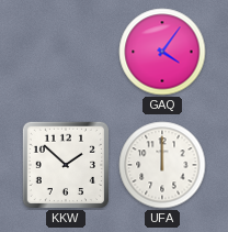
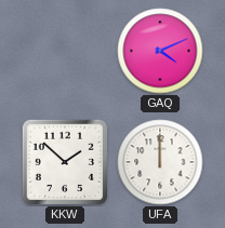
GAQ: 4:06 -> 4:11
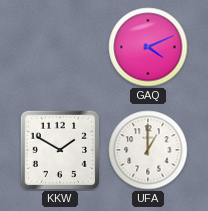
KKW: 1:52 -> 1:50
UFA: 12:00 -> 1:00
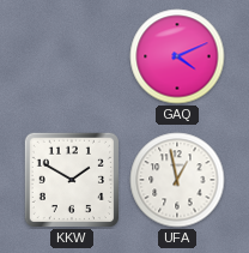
UFA: 1:00 -> 12:58
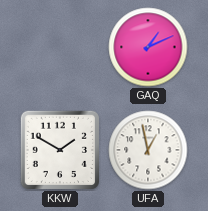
GAQ: 4:11 -> 1:11
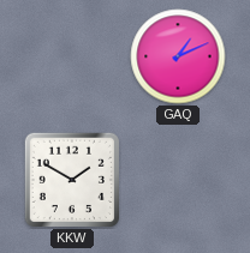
UFA: 12:58 -> none
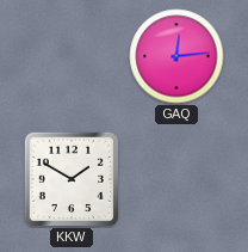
GAQ: 1:11 -> 12:14
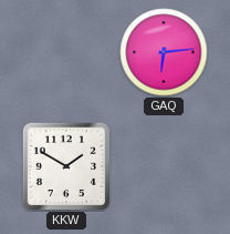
GAQ: 12:14 -> 6:14
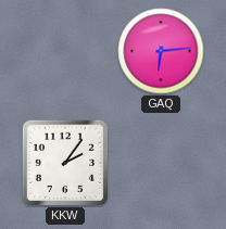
KKW: 1:50 -> 2:06
